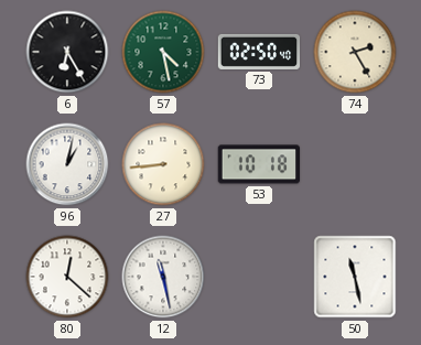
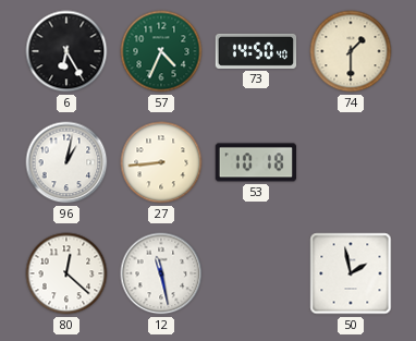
57: 4:28 -> 4:34
73: 02:50 -> 14:50
74: 2:25 -> 1:30
50: 11:28 -> 1:58
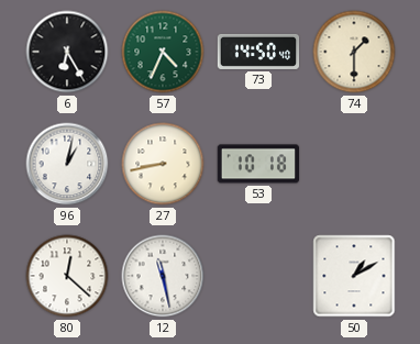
27: 8:44 -> 8:43
50: 1:58 -> 1:10
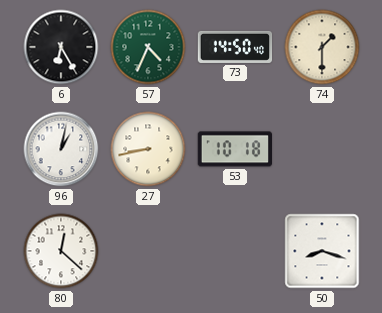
12: 11:28 -> none
50: 1:10 -> 8:18
